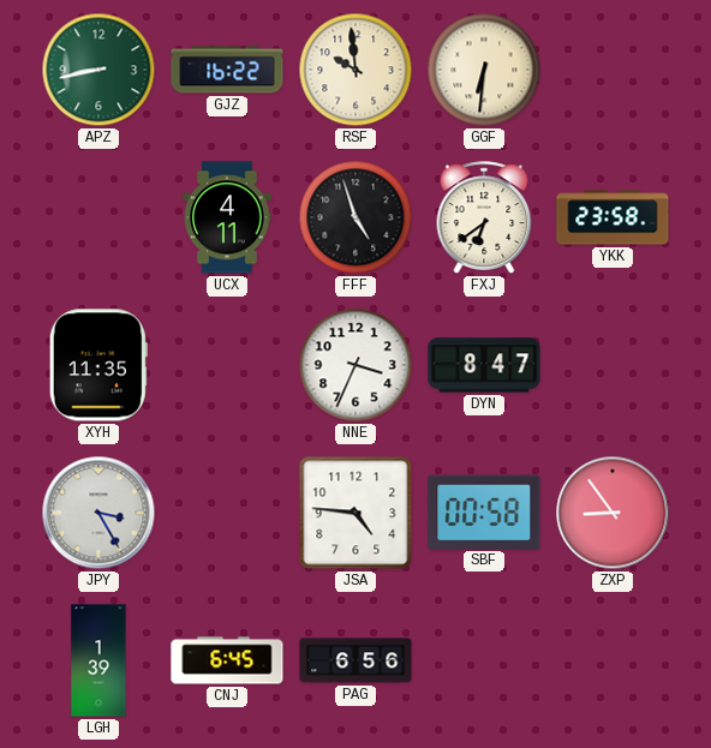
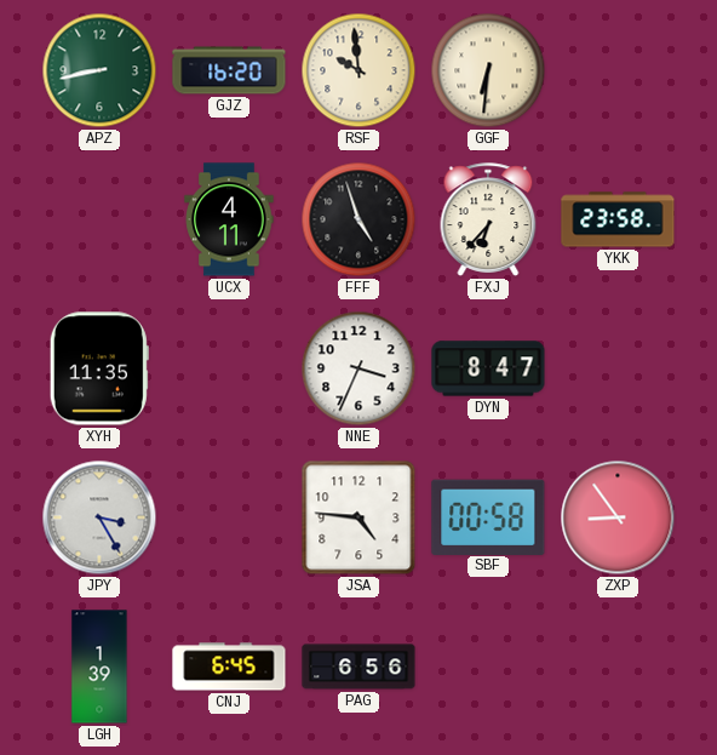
GJZ: 16:22 -> 16:20
FXJ: 6:39 -> 6:37
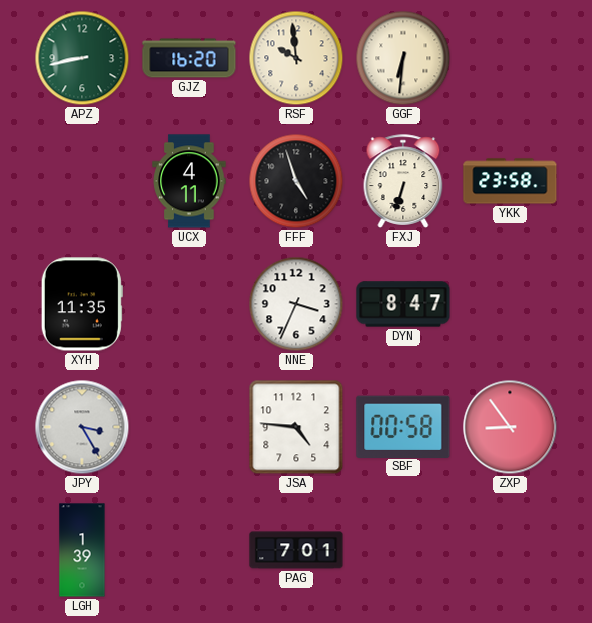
FXJ: 6:37 -> 6:33
CNJ: 6:45 -> none
PAG: 6:56 -> 7:01
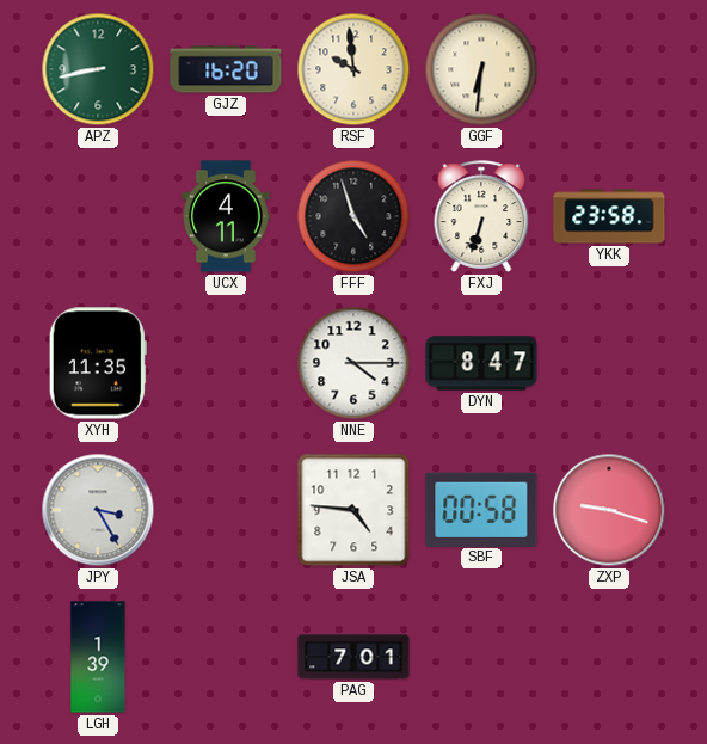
NNE: 3:34 -> 4:15
ZXP: 8:54 -> 9:18
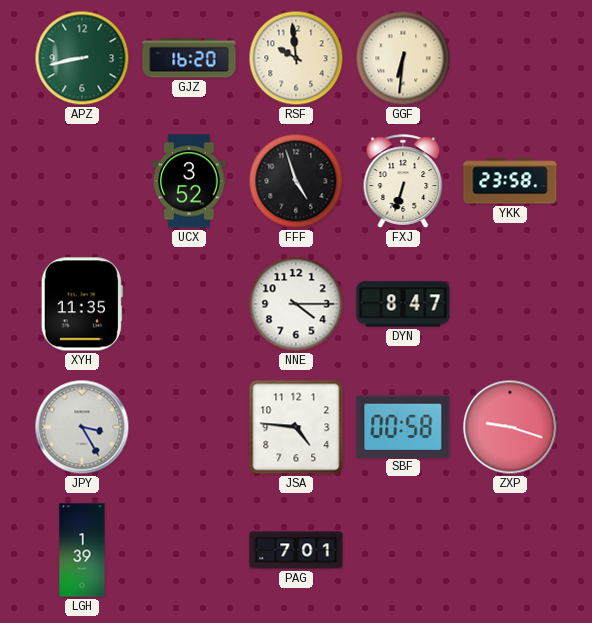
UCX: 4:11 -> 3:52
